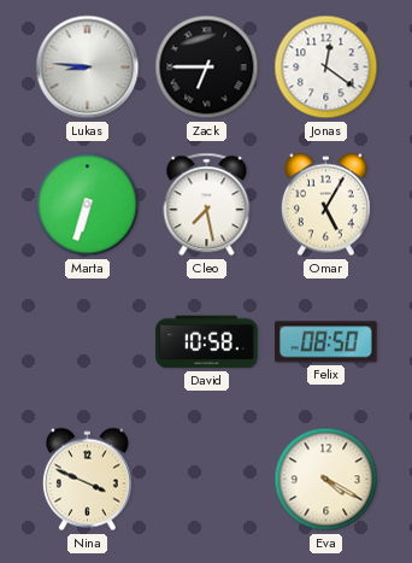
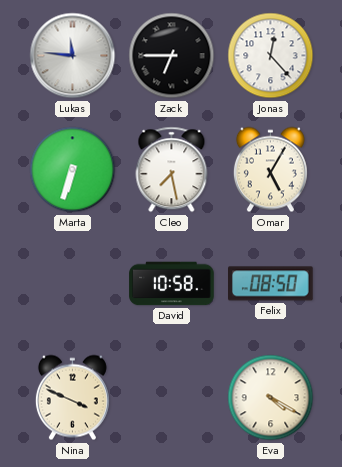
Lukas: 8:46 -> 11:46
Jonas: 12:21 -> 12:23
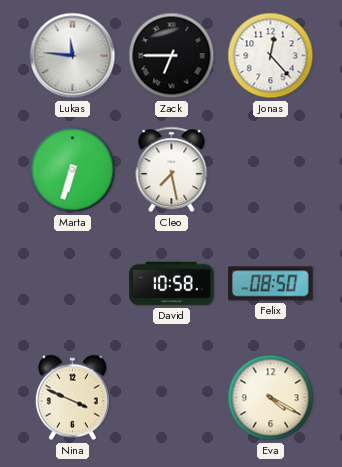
Omar: 5:05 -> none
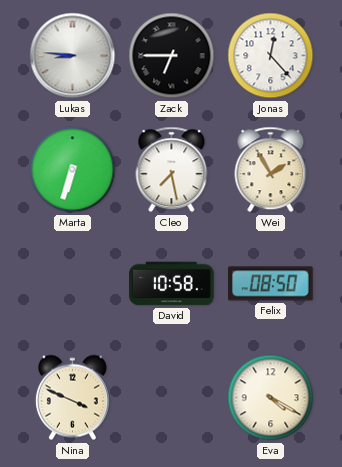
Lukas: 11:46 -> 8:46
Wei: none -> 1:55
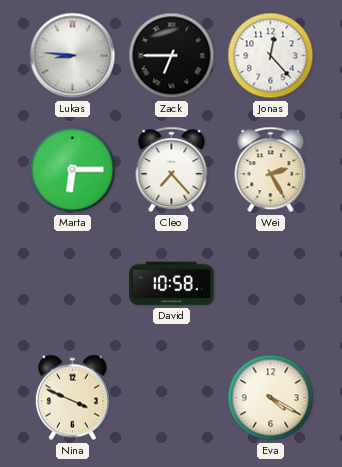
Marta: 6:33 -> 6:15
Cleo: 7:28 -> 7:23
Wei: 1:55 -> 2:25
Felix: 08:50 -> none
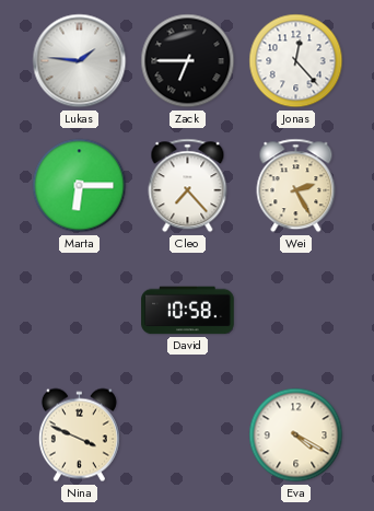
Lukas: 8:46 -> 1:46
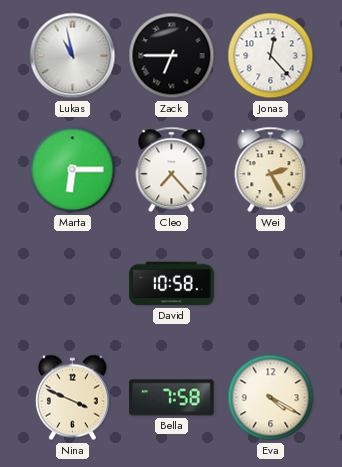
Lukas: 1:46 -> 10:58
Bella: none -> 7:58
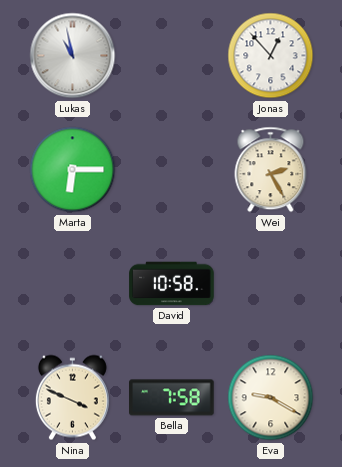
Zack: 6:45 -> none
Jonas: 12:23 -> 12:53
Cleo: 7:23 -> none
Eva: 4:20 -> 9:20
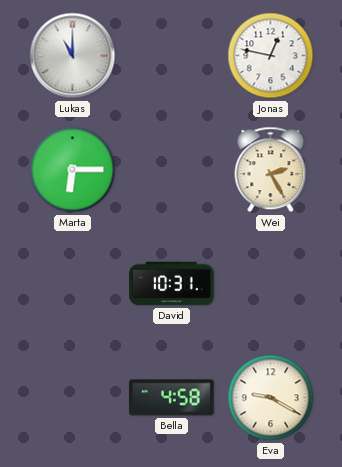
Lukas: 10:58 -> 11:00
Jonas: 12:53 -> 12:47
David: 10:58 -> 10:31
Nina: 3:49 -> none
Bella: 7:58 -> 4:58
